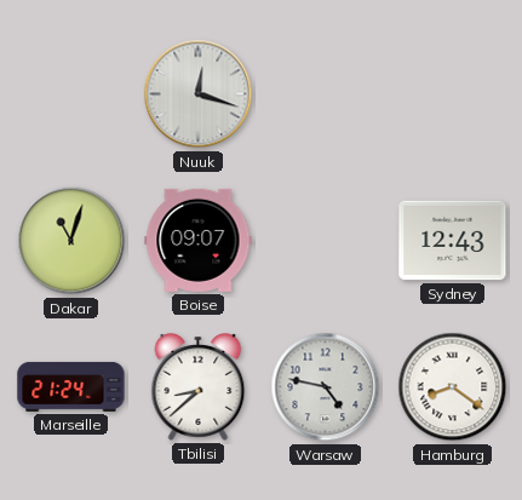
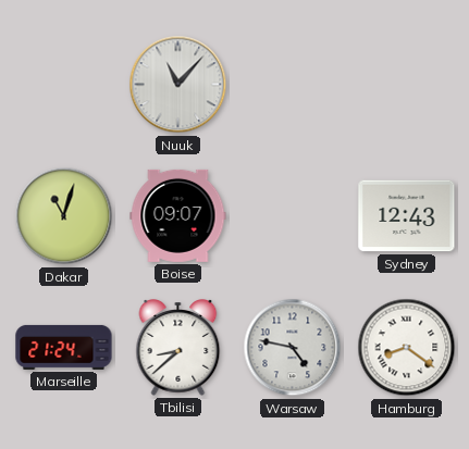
Nuuk: 12:18 -> 11:07
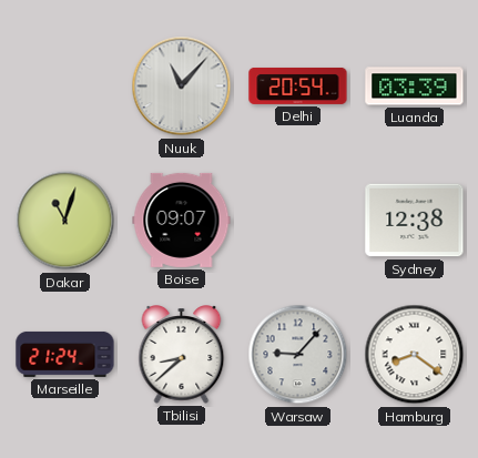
Delhi: none -> 20:54
Luanda: none -> 03:39
Sydney: 12:43 -> 12:38
Warsaw: 4:47 -> 9:07
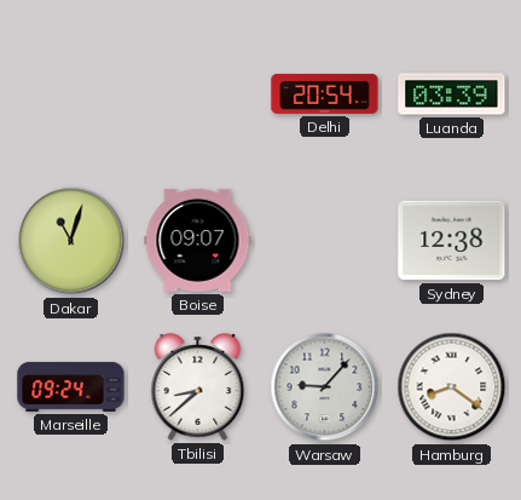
Nuuk: 11:07 -> none
Marseille: 21:24 -> 09:24
